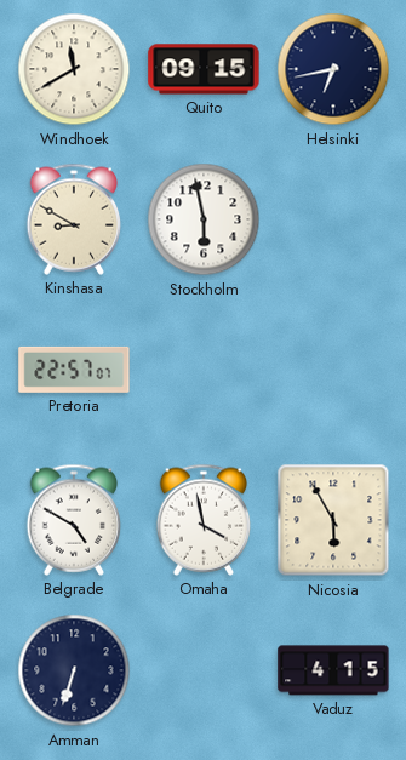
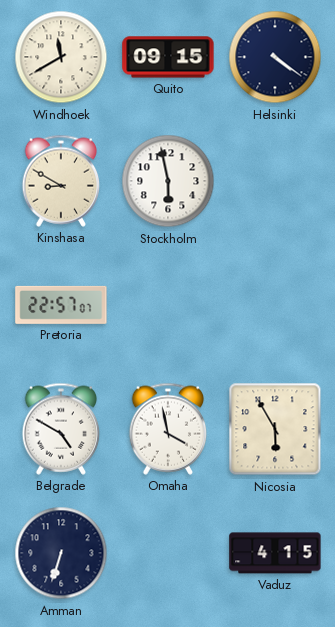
Helsinki: 6:43 -> 4:21
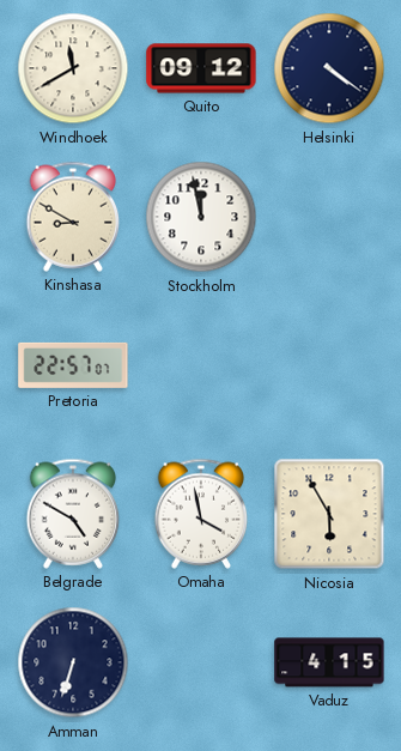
Quito: 09:15 -> 09:12
Stockholm: 5:58 -> 11:58
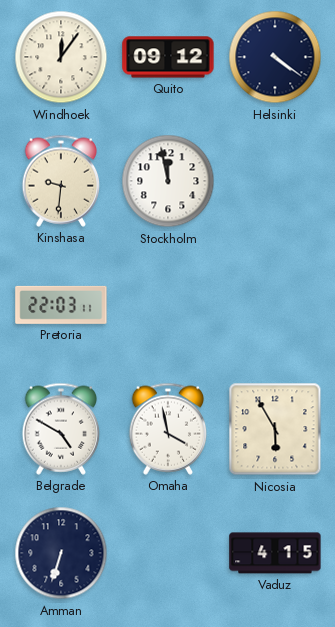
Windhoek: 11:40 -> 12:06
Kinshasa: 8:50 -> 9:31
Pretoria: 22:57 -> 22:03
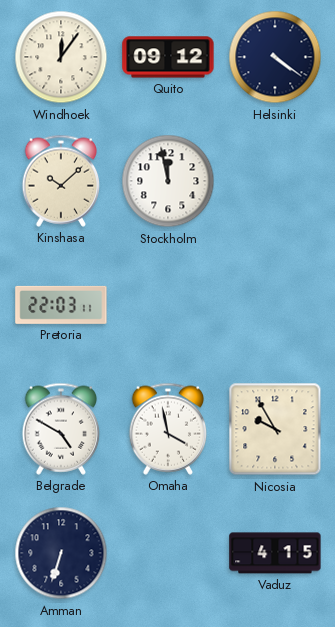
Kinshasa: 9:31 -> 10:08
Nicosia: 5:55 -> 9:55
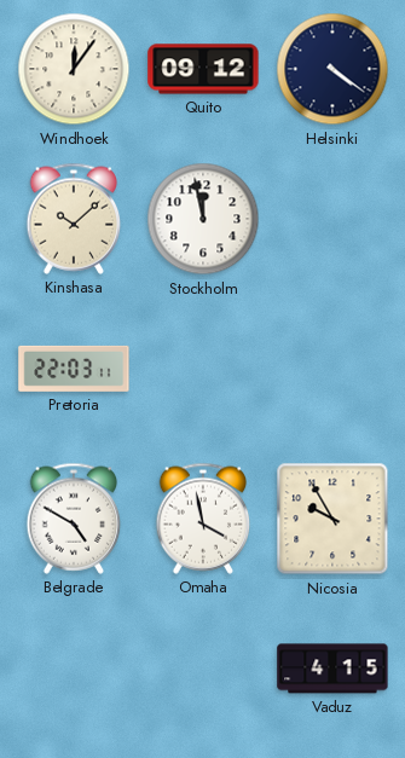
Amman: 6:33 -> none
